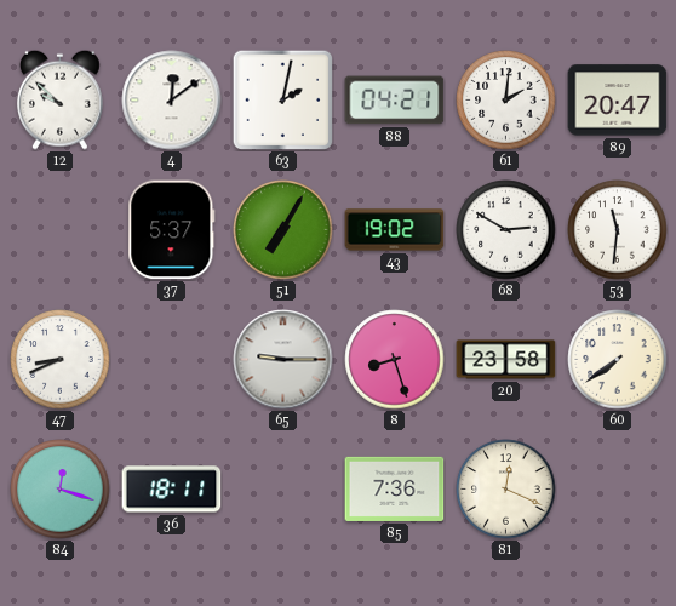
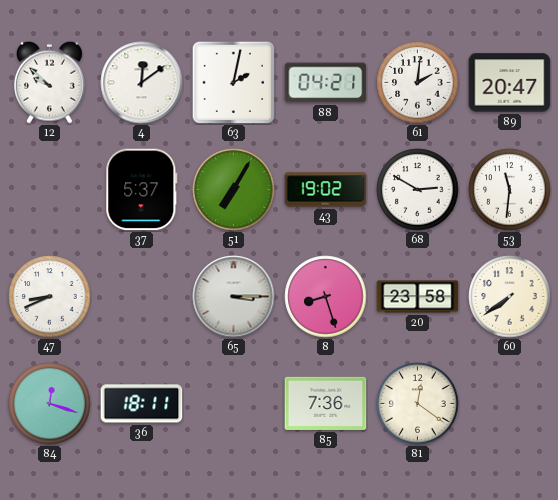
65: 9:15 -> 3:15
81: 12:19 -> 12:21
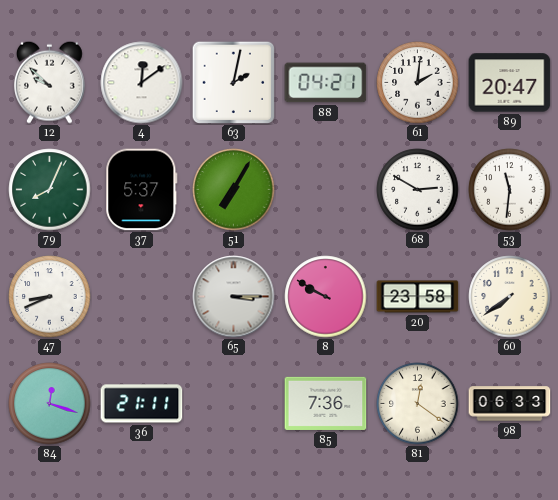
79: none -> 8:04
43: 19:02 -> none
8: 8:27 -> 9:50
36: 18:11 -> 21:11
98: none -> 06:33
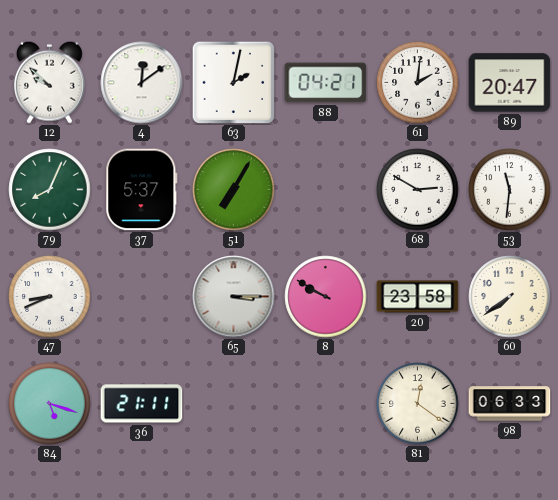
84: 12:18 -> 5:18
85: 7:36 -> none
